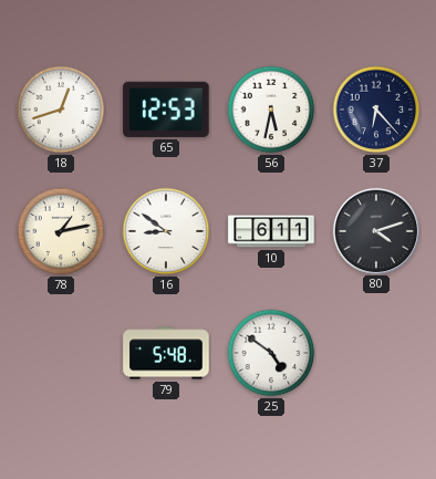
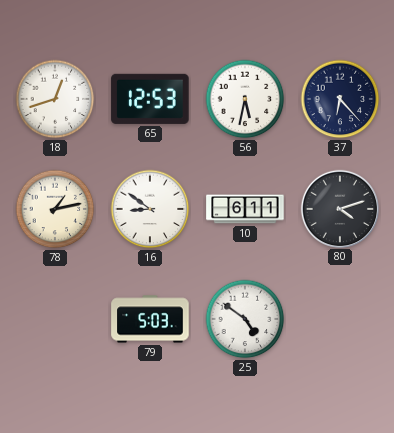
79: 5:48 -> 5:03
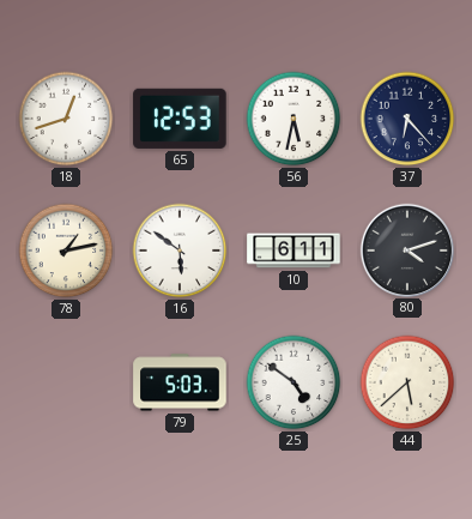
16: 8:51 -> 5:51
44: none -> 5:38
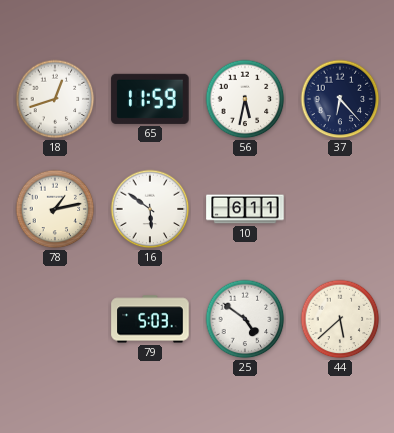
65: 12:53 -> 11:59
80: 4:12 -> none
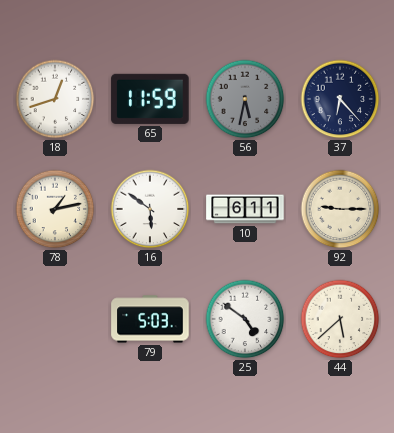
56 dial: white -> grey
92: none -> 9:15
